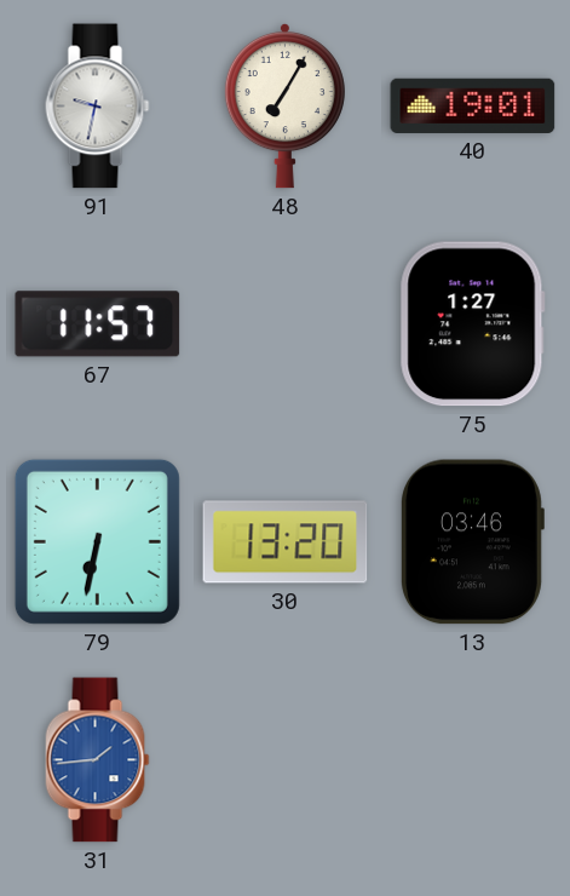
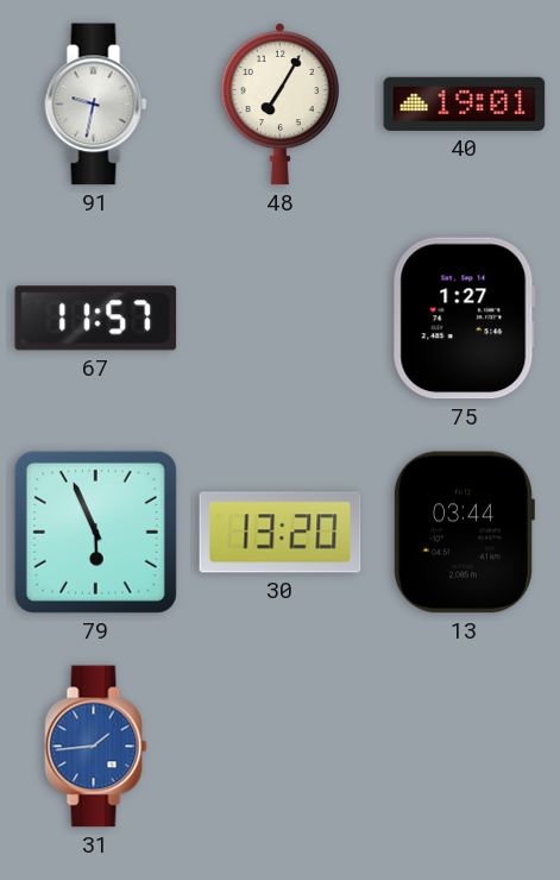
79: 6:32 -> 5:56
13: 03:46 -> 03:44
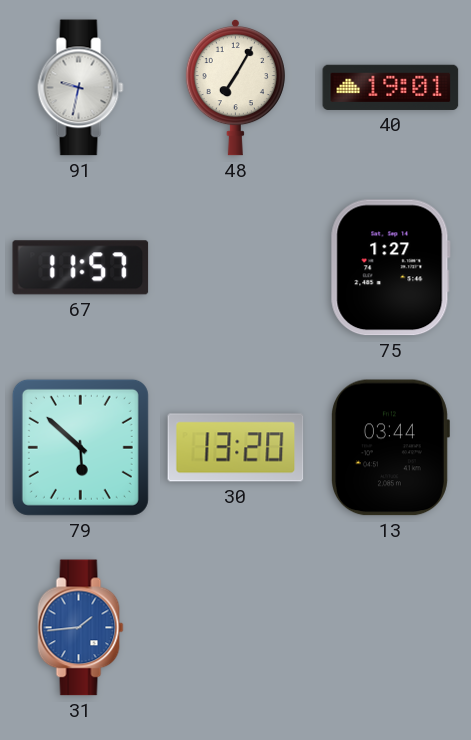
79: 5:56 -> 5:52
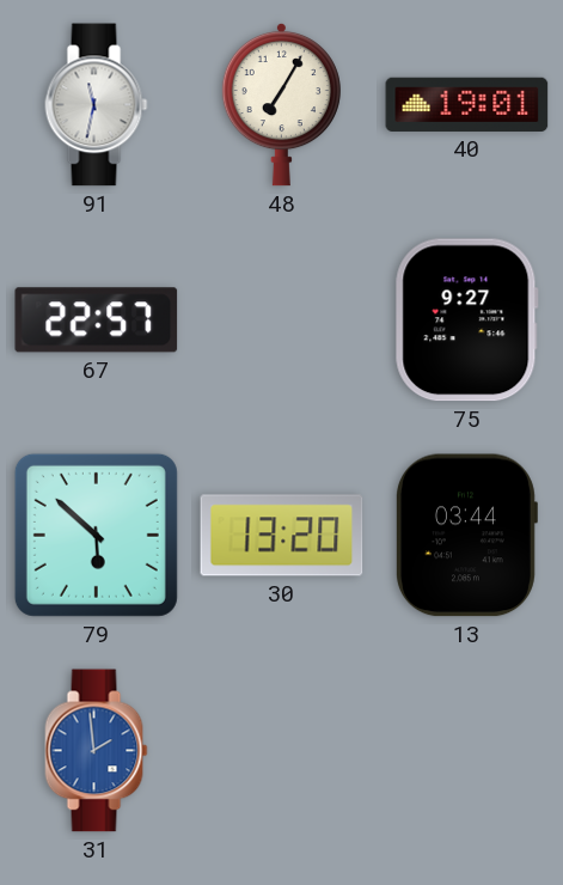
91: 9:32 -> 11:32
67: 11:57 -> 22:57
75: 1:27 -> 9:27
31: 1:44 -> 1:59
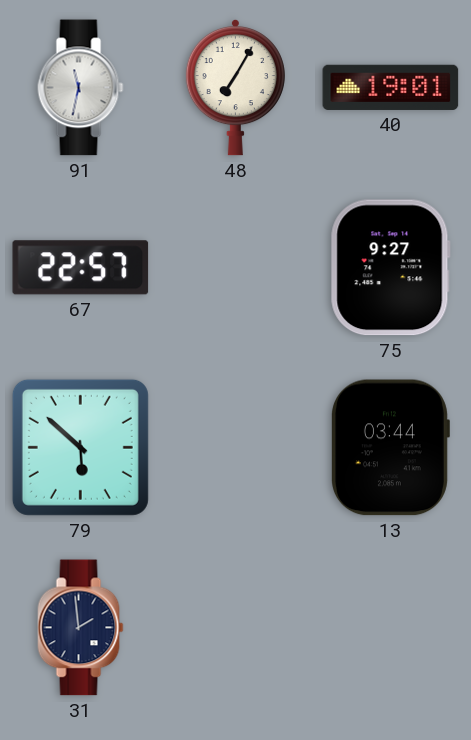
30: 13:20 -> none
31 dial: blue -> navy
